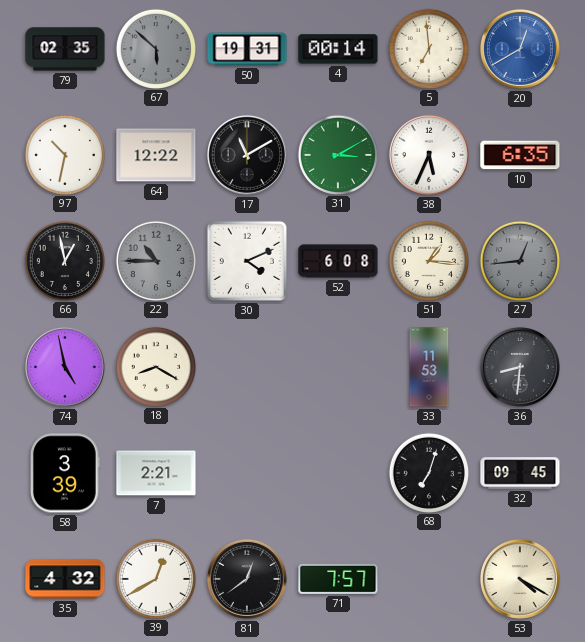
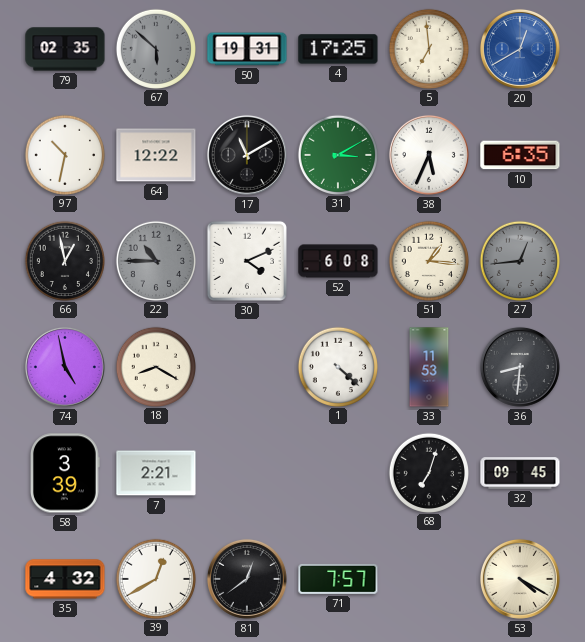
4: 00:14 -> 17:25
1: none -> 4:22
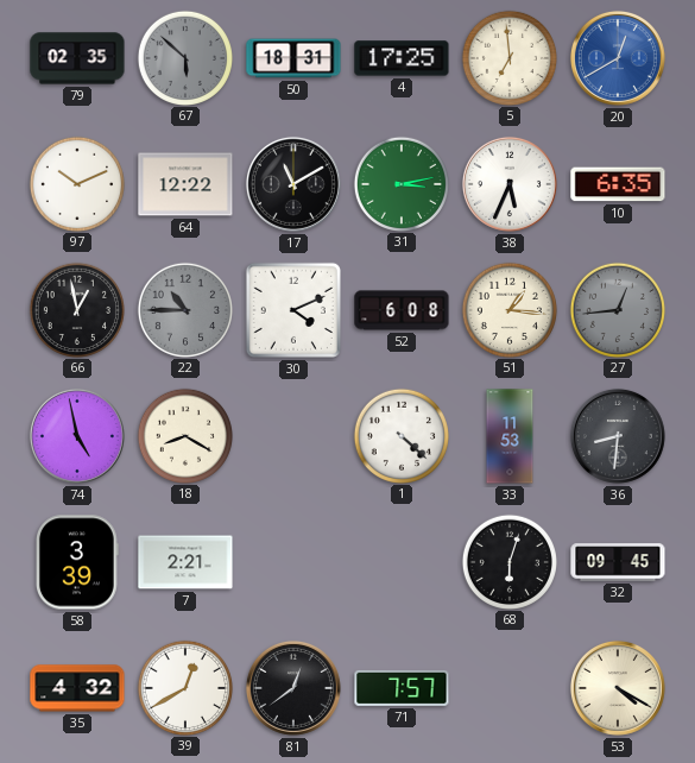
50: 19:31 -> 18:31
97: 10:32 -> 10:11
31: 3:10 -> 3:13
68: 7:03 -> 6:03
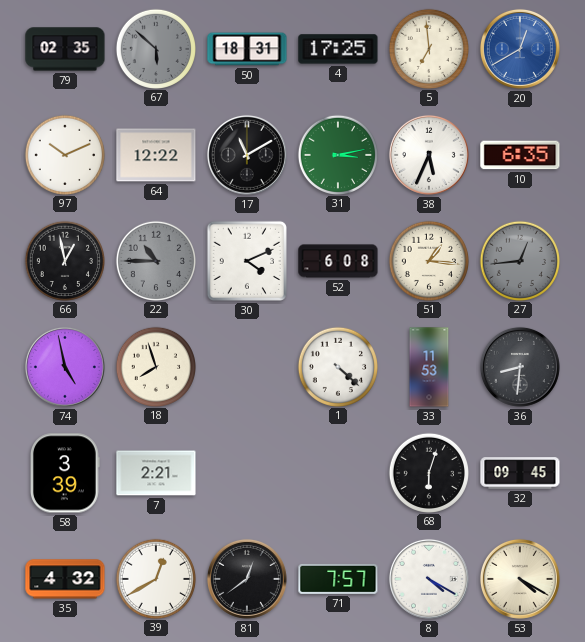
18: 8:20 -> 7:57
8: none -> 4:20
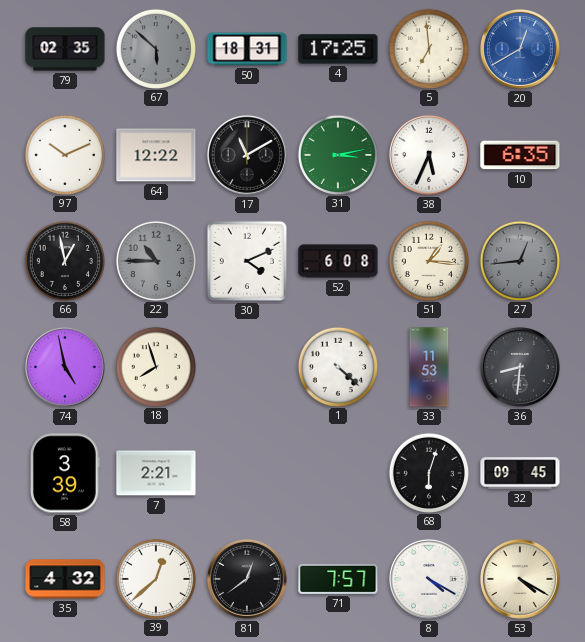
39: 12:40 -> 12:38
